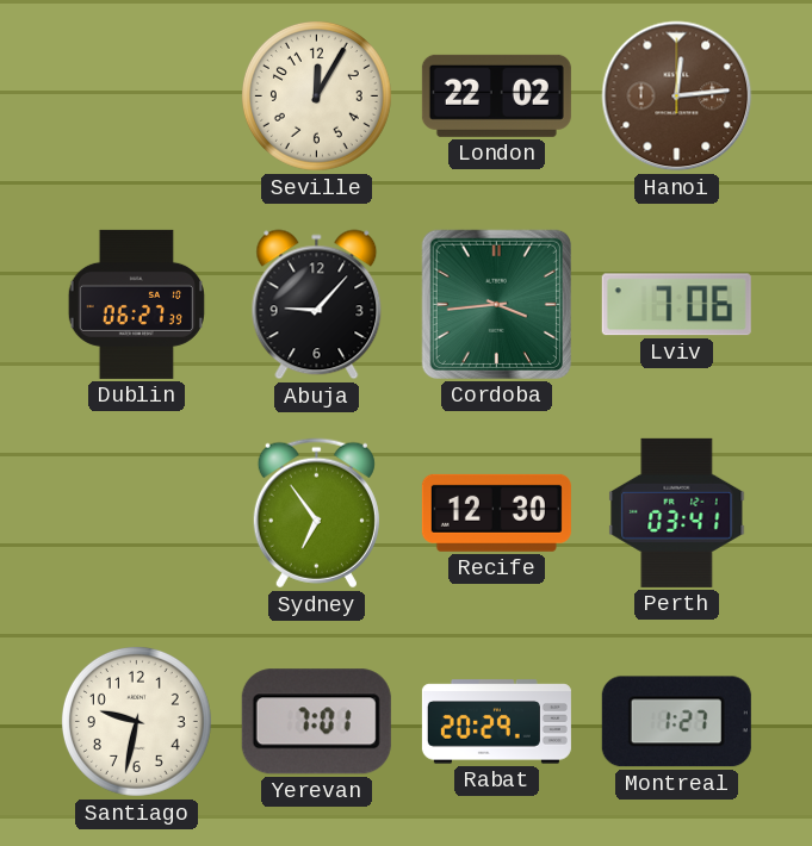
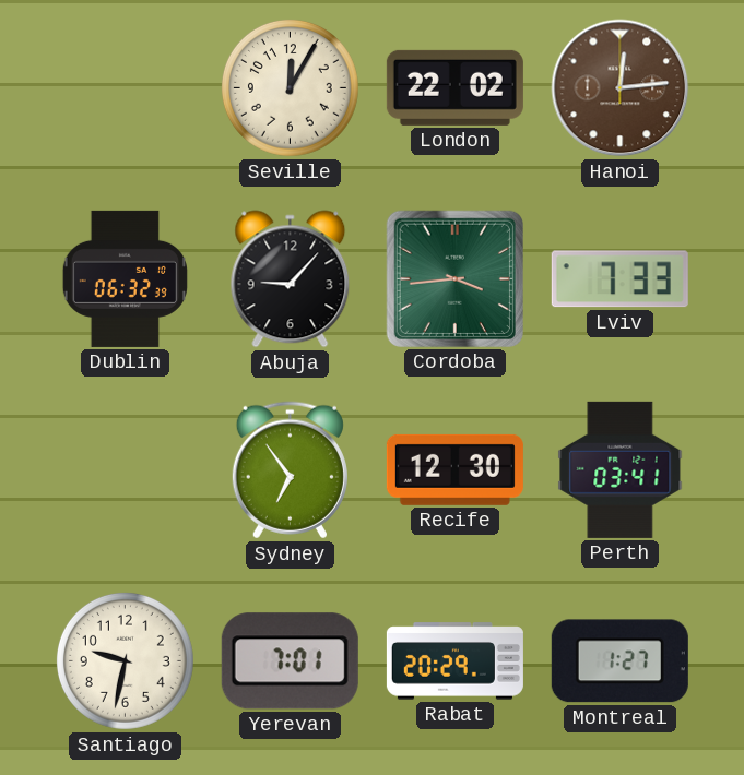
Dublin: 06:27 -> 06:32
Lviv: 7:06 -> 7:33
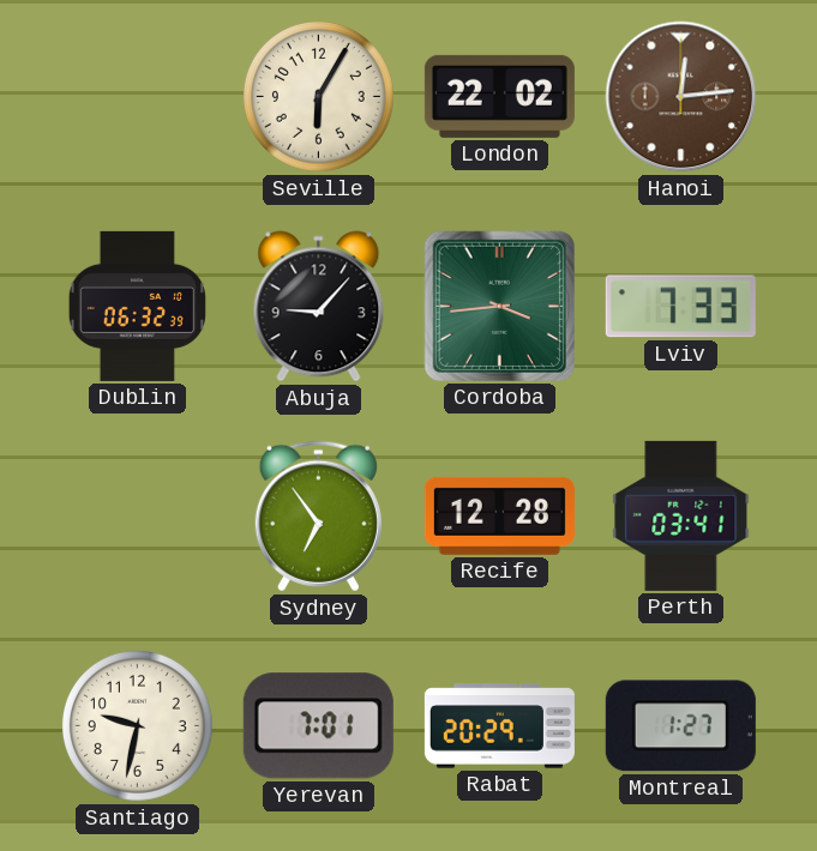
Seville: 12:05 -> 6:05
Recife: 12:30 -> 12:28
